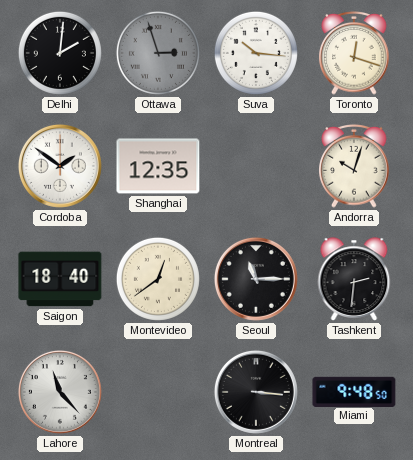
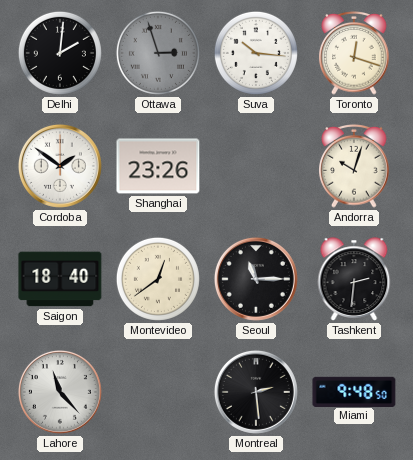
Shanghai: 12:35 -> 23:26
Montreal: 3:16 -> 2:29
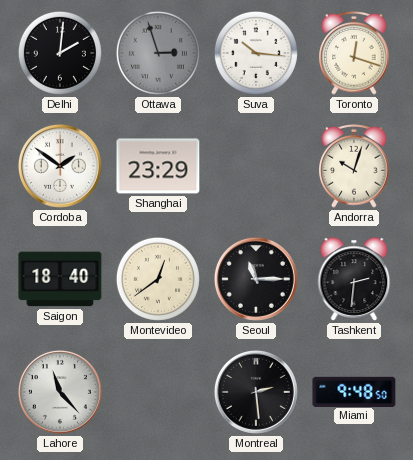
Shanghai: 23:26 -> 23:29
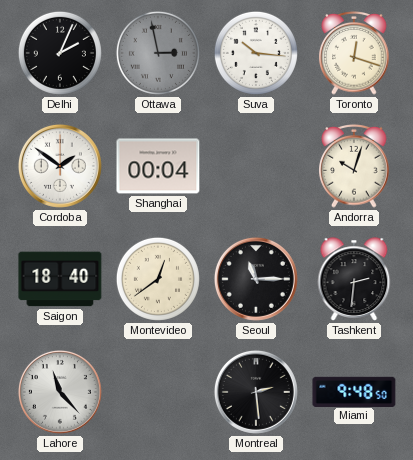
Delhi: 2:01 -> 2:04
Ottawa: 2:57 -> 2:58
Shanghai: 23:29 -> 00:04
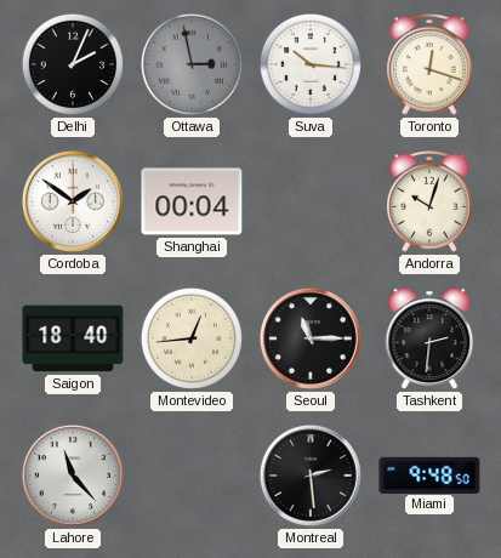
Montevideo: 12:39 -> 12:44
